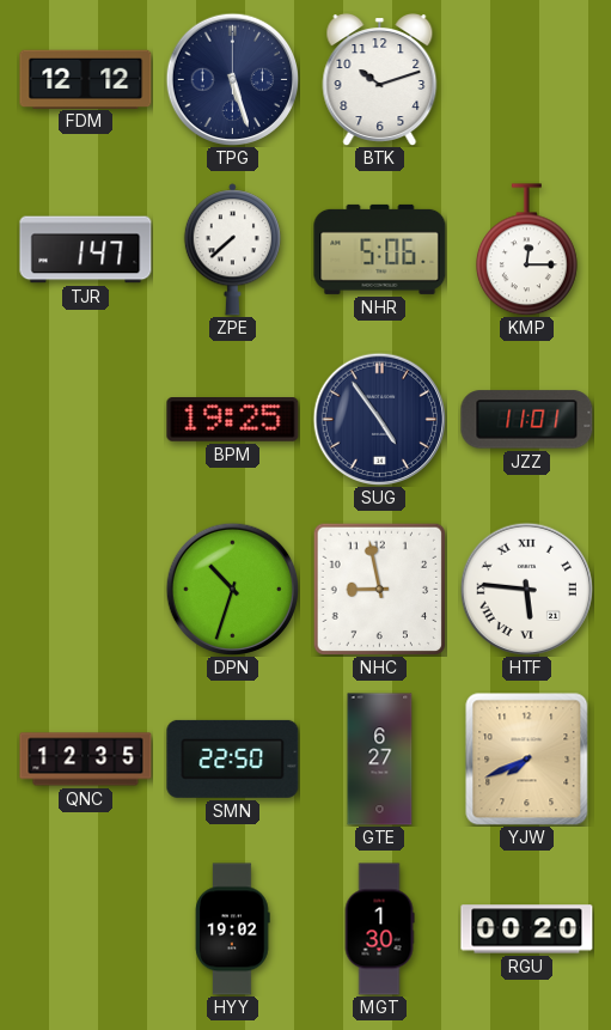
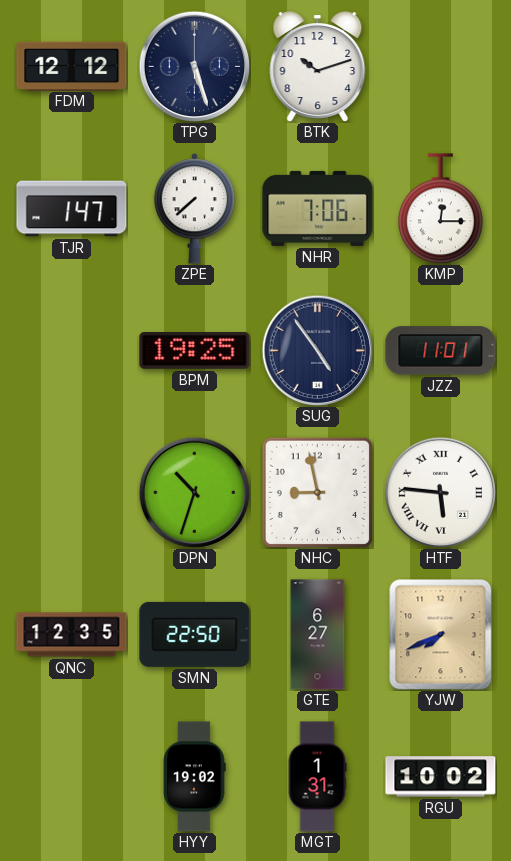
NHR: 5:06 -> 7:06
MGT: 1:30 -> 1:31
RGU: 00:20 -> 10:02
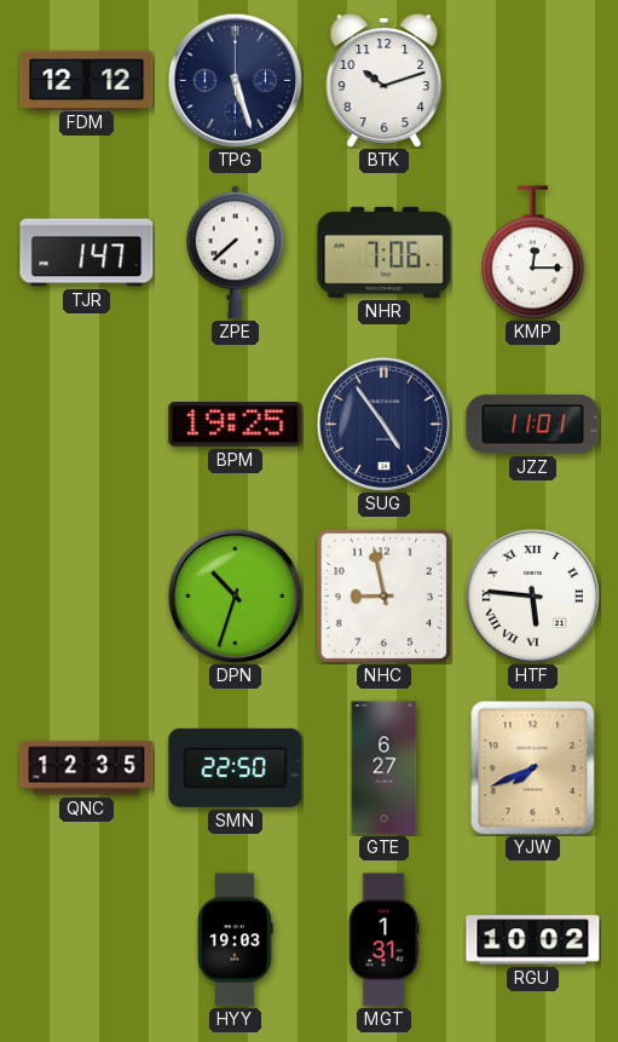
HYY: 19:02 -> 19:03
